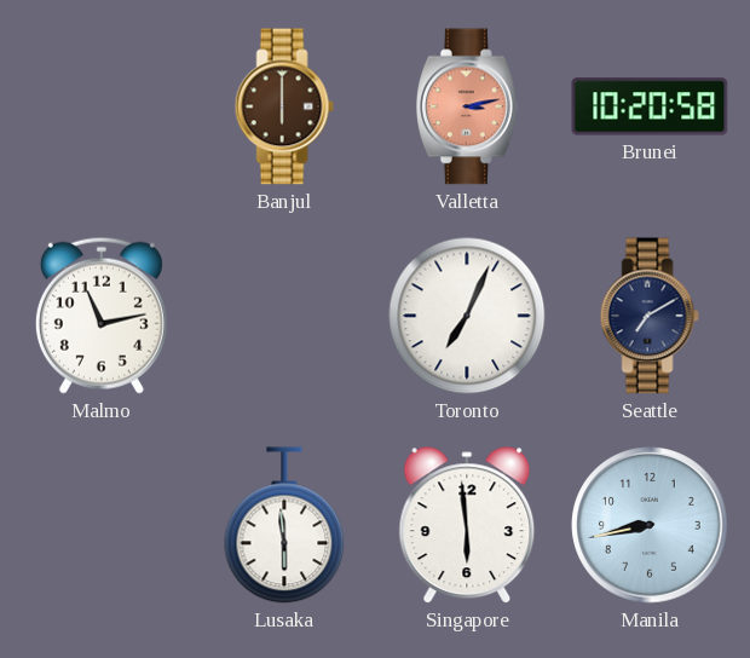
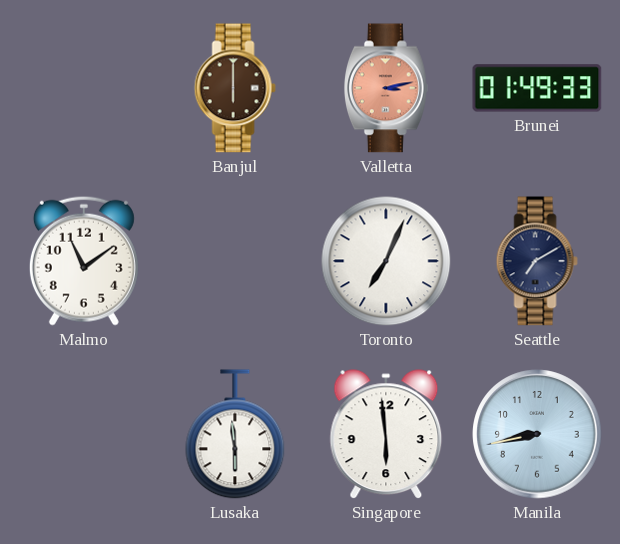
Brunei: 10:20 -> 01:49
Malmo: 11:13 -> 11:09
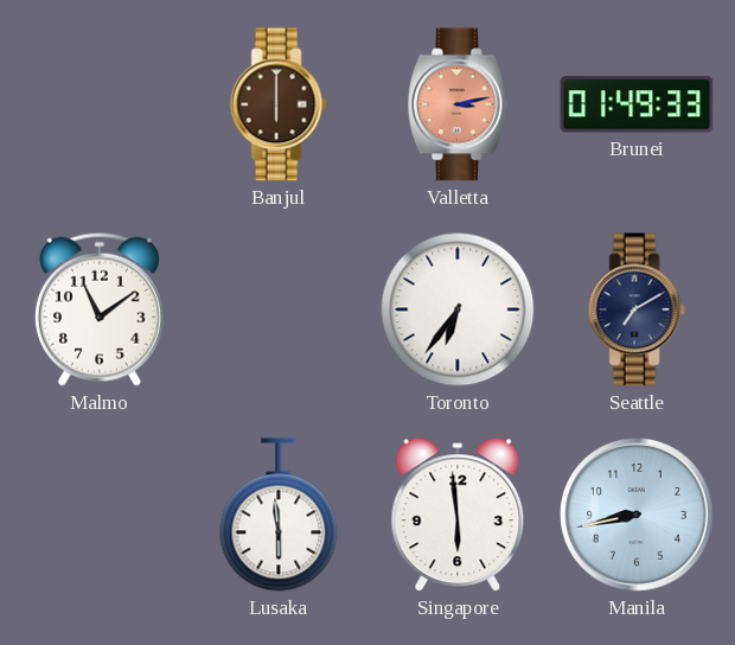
Toronto: 7:04 -> 6:36
